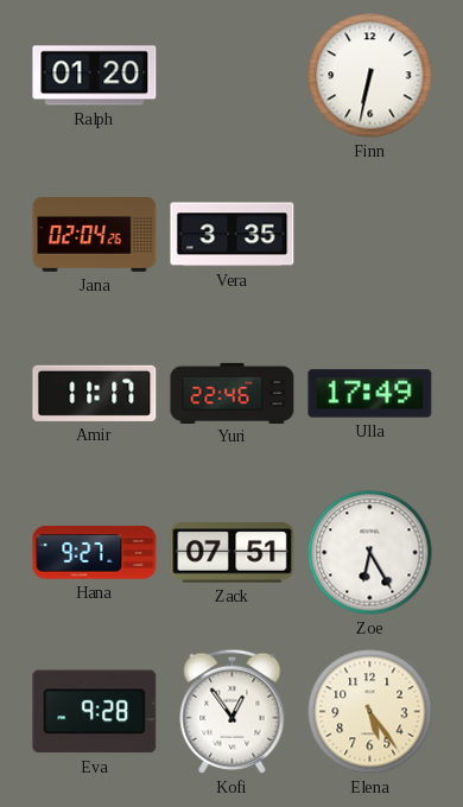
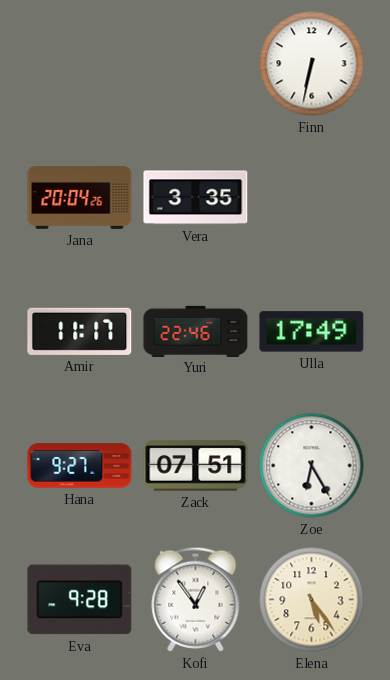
Ralph: 01:20 -> none
Jana: 02:04 -> 20:04
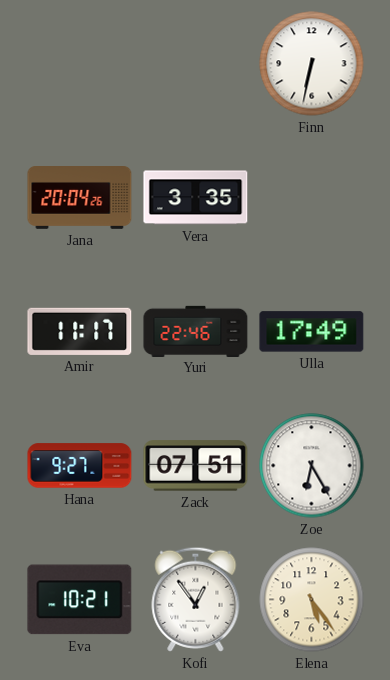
Eva: 9:28 -> 10:21
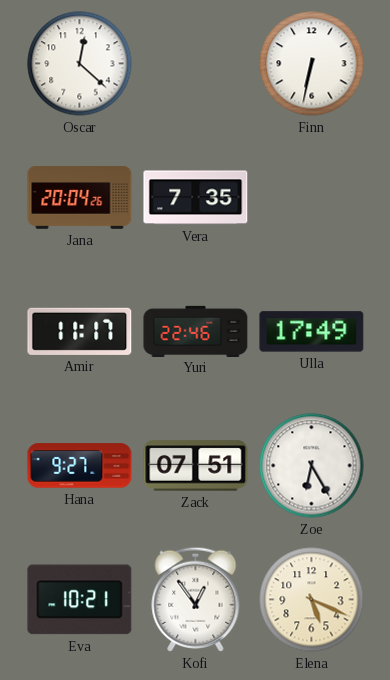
Oscar: none -> 12:22
Vera: 3:35 -> 7:35
Elena: 5:24 -> 5:19
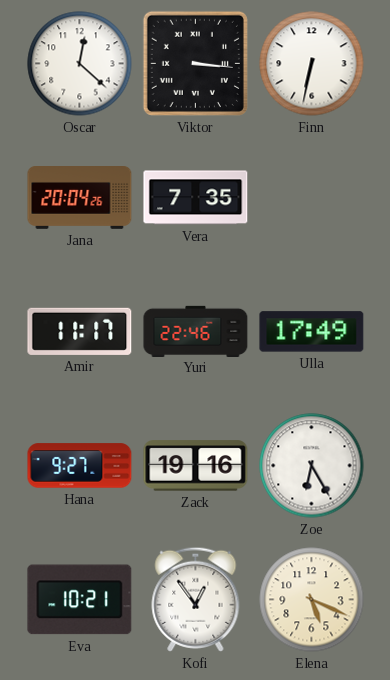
Viktor: none -> 3:16
Zack: 07:51 -> 19:16
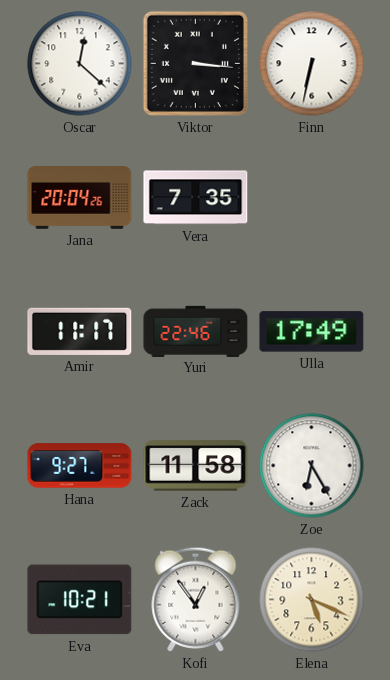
Zack: 19:16 -> 11:58
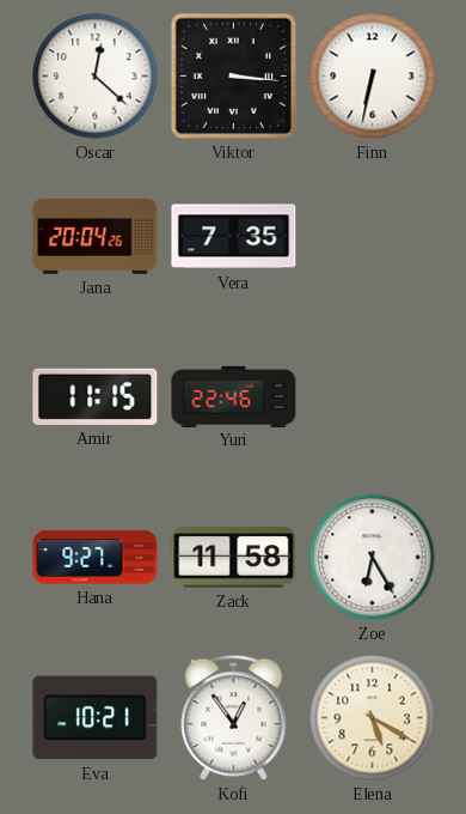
Amir: 11:17 -> 11:15
Ulla: 17:49 -> none
Elena: 5:19 -> 5:20
